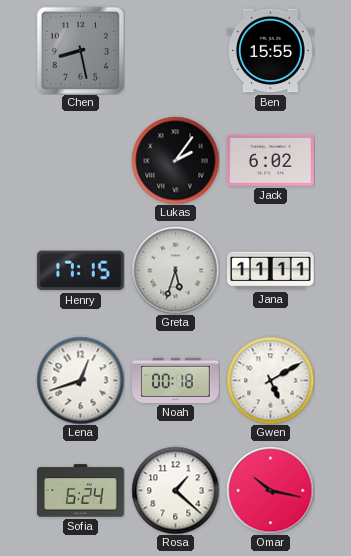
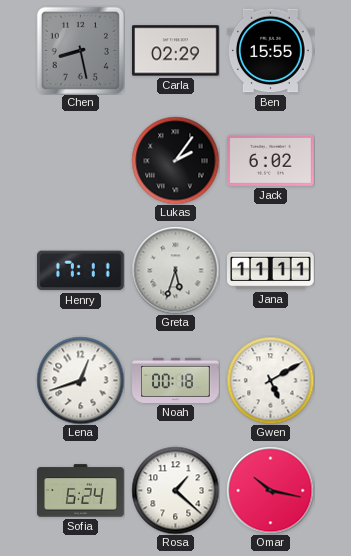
Carla: none -> 02:29
Henry: 17:15 -> 17:11
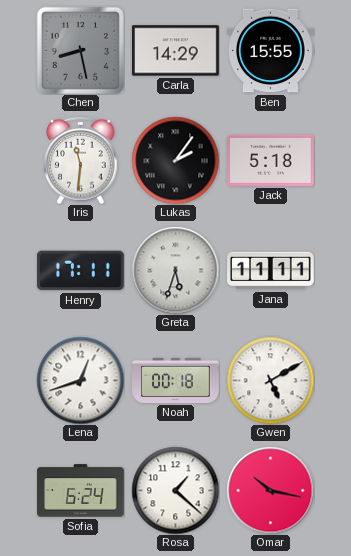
Carla: 02:29 -> 14:29
Iris: none -> 11:31
Jack: 6:02 -> 5:18
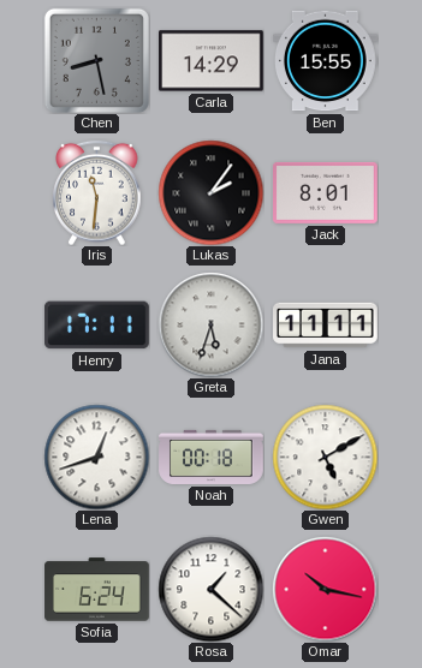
Jack: 5:18 -> 8:01
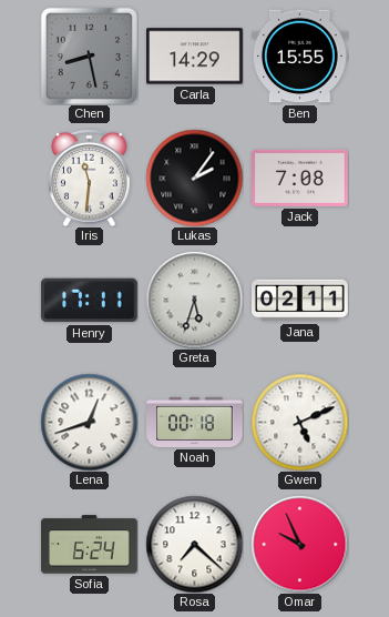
Jack: 8:01 -> 7:08
Jana: 11:11 -> 02:11
Gwen: 5:10 -> 5:11
Rosa: 1:22 -> 7:22
Omar: 10:17 -> 9:56
